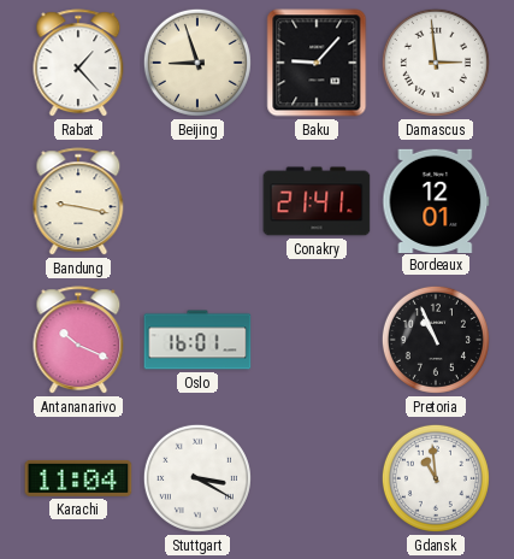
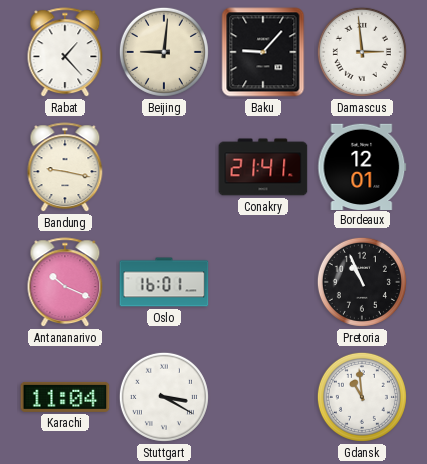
Beijing: 8:57 -> 9:01
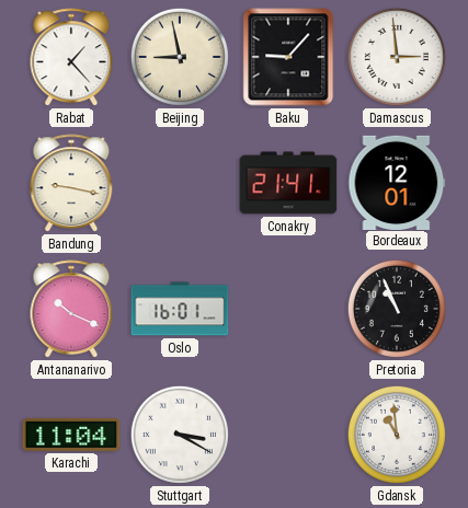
Beijing: 9:01 -> 8:58
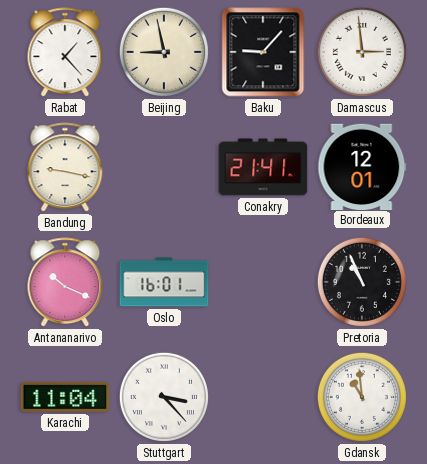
Stuttgart: 3:20 -> 3:23
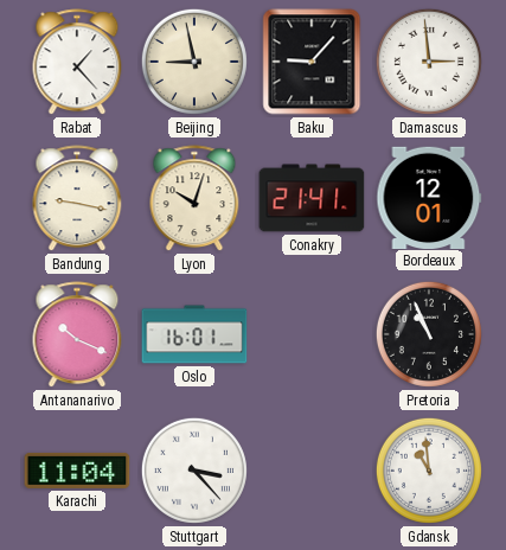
Lyon: none -> 10:03
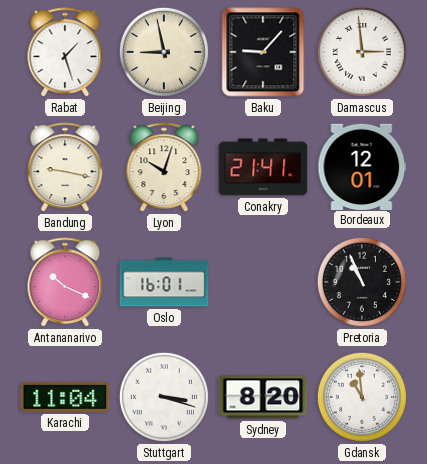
Rabat: 1:23 -> 1:27
Stuttgart: 3:23 -> 3:18
Sydney: none -> 8:20
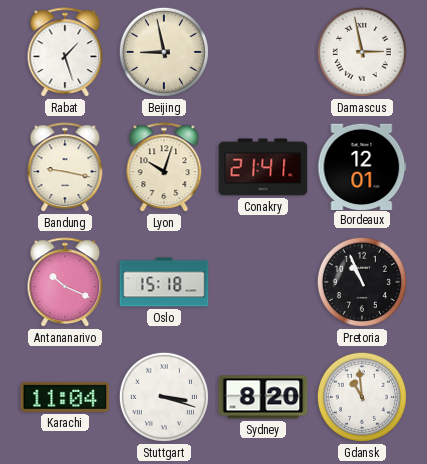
Baku: 9:07 -> none
Damascus: 2:59 -> 2:58
Oslo: 16:01 -> 15:18
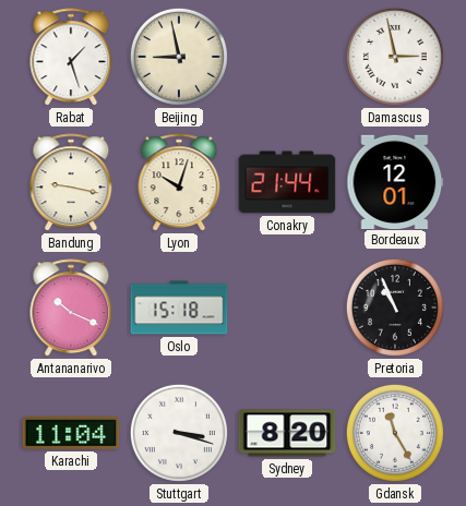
Conakry: 21:41 -> 21:44
Gdansk: 10:59 -> 11:25
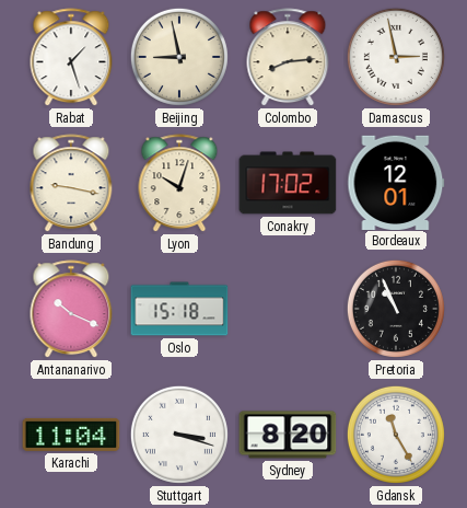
Colombo: none -> 8:14
Conakry: 21:44 -> 17:02
